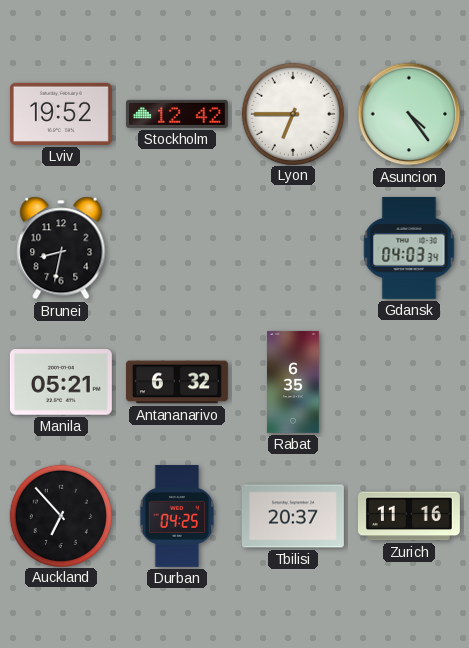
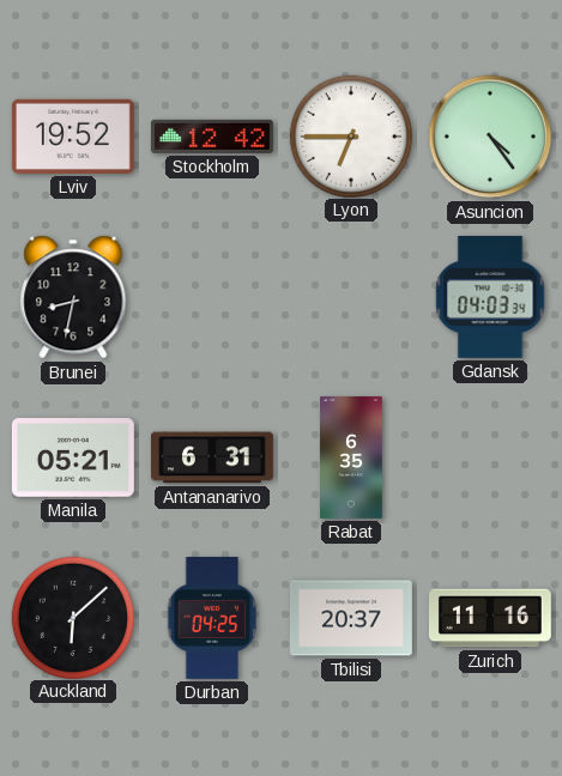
Antananarivo: 6:32 -> 6:31
Auckland: 6:53 -> 6:08
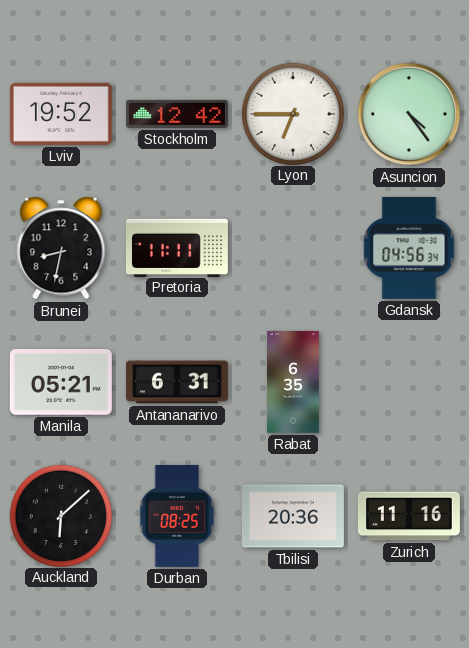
Pretoria: none -> 11:11
Gdansk: 04:03 -> 04:56
Durban: 04:25 -> 08:25
Tbilisi: 20:37 -> 20:36
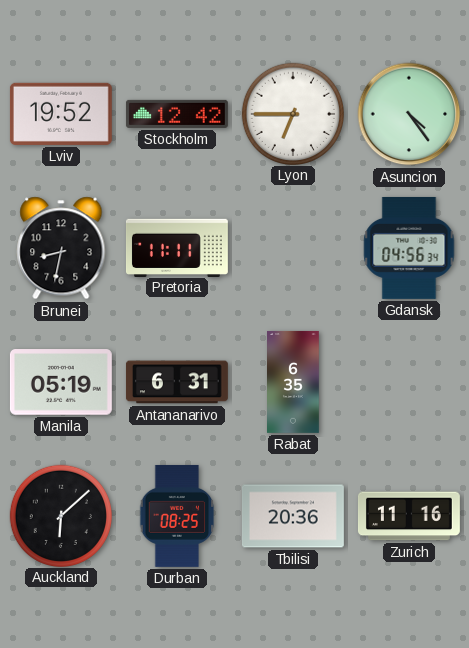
Manila: 05:21 -> 05:19
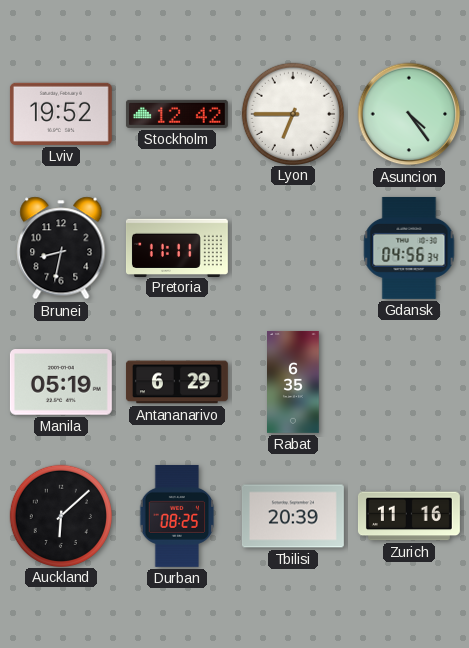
Antananarivo: 6:31 -> 6:29
Tbilisi: 20:36 -> 20:39
